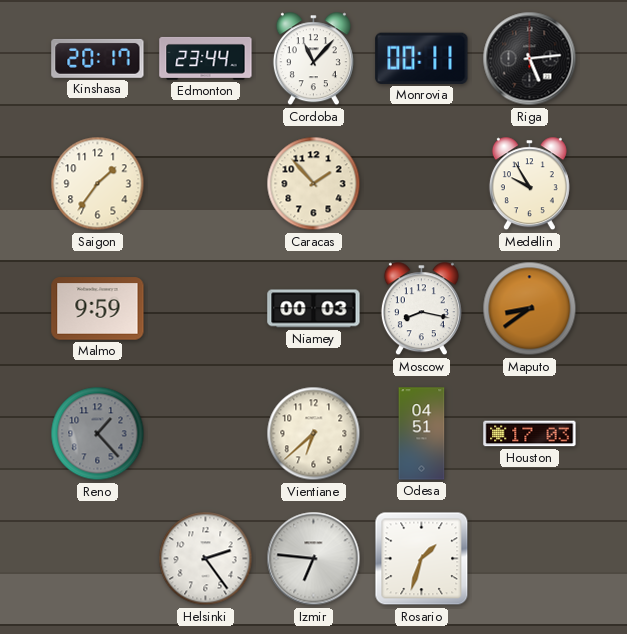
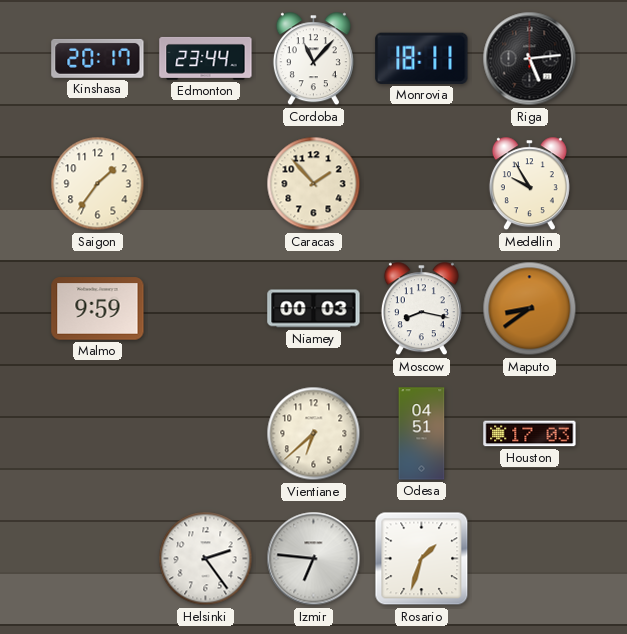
Monrovia: 00:11 -> 18:11
Reno: 1:23 -> none
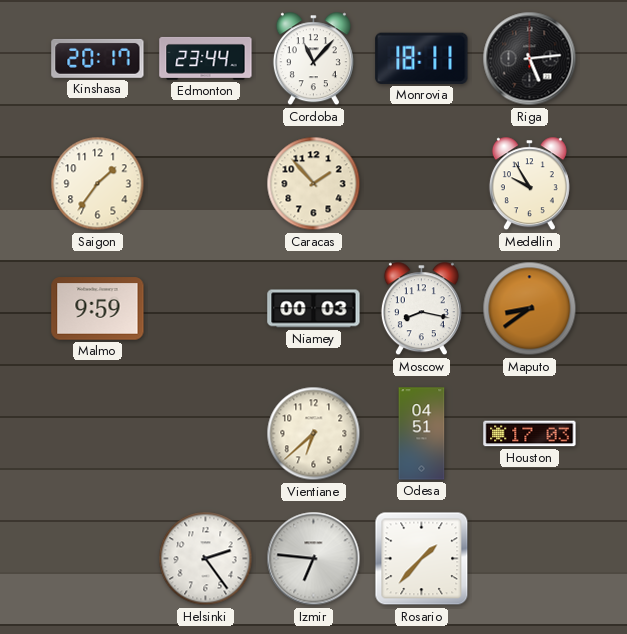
Rosario: 1:33 -> 1:37
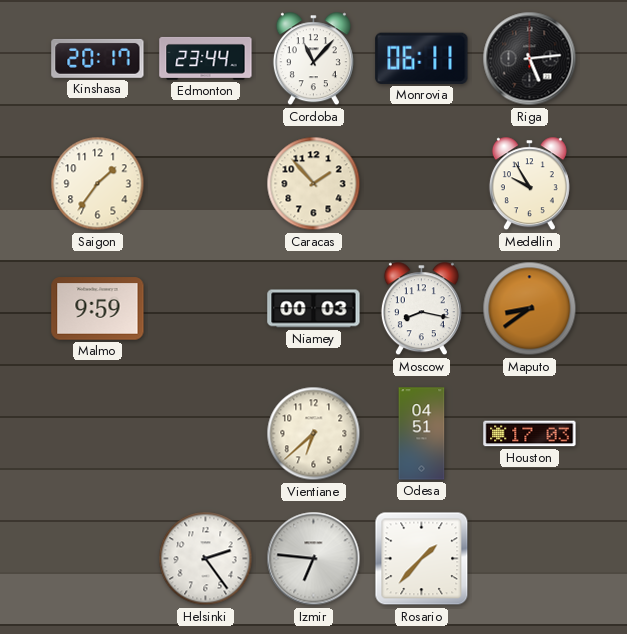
Monrovia: 18:11 -> 06:11
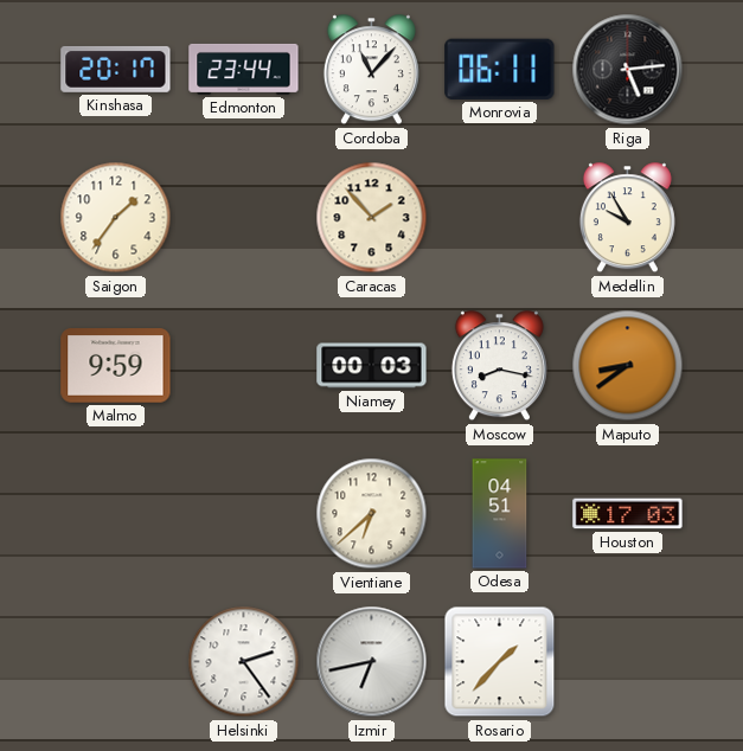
Izmir: 6:46 -> 6:43
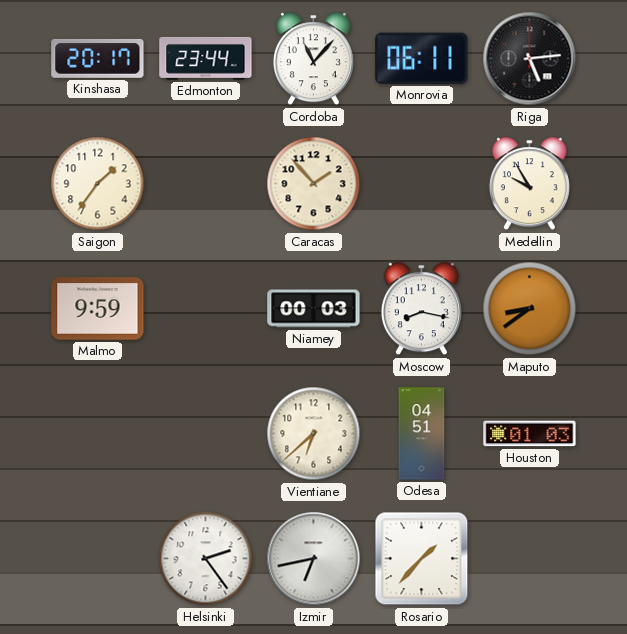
Houston: 17:03 -> 01:03
